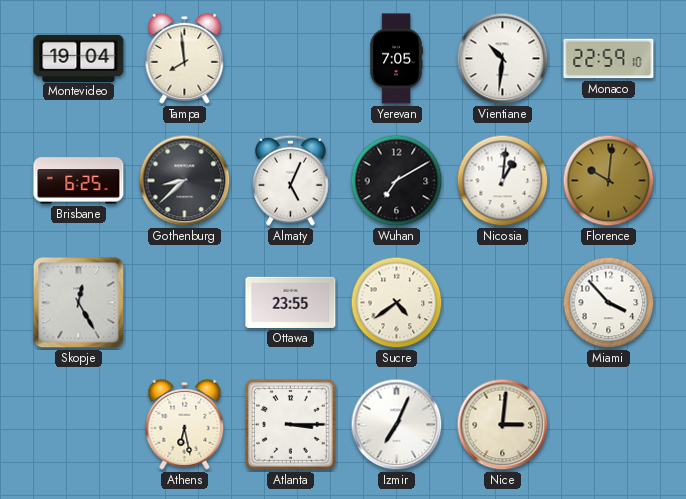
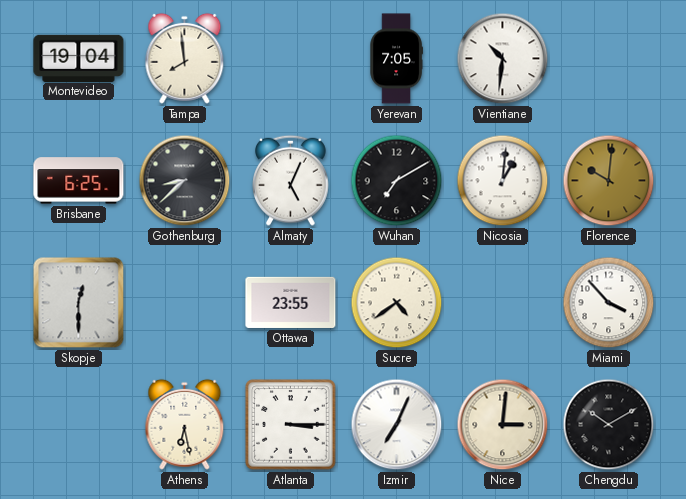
Monaco: 22:59 -> none
Skopje: 12:25 -> 12:30
Chengdu: none -> 10:10
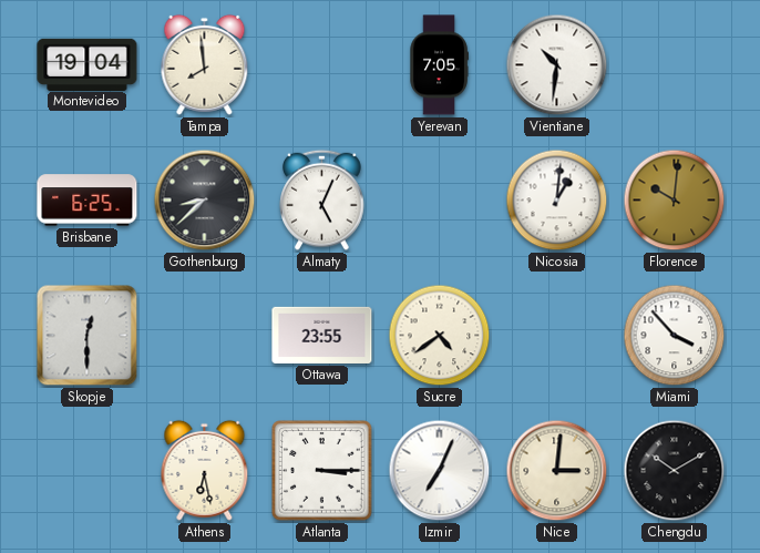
Wuhan: 7:10 -> none
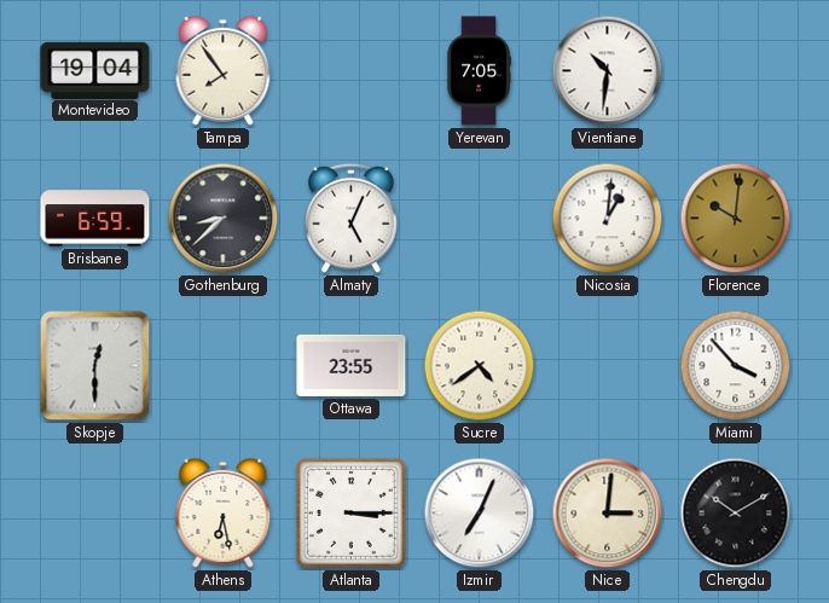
Tampa: 7:59 -> 7:54
Brisbane: 6:25 -> 6:59
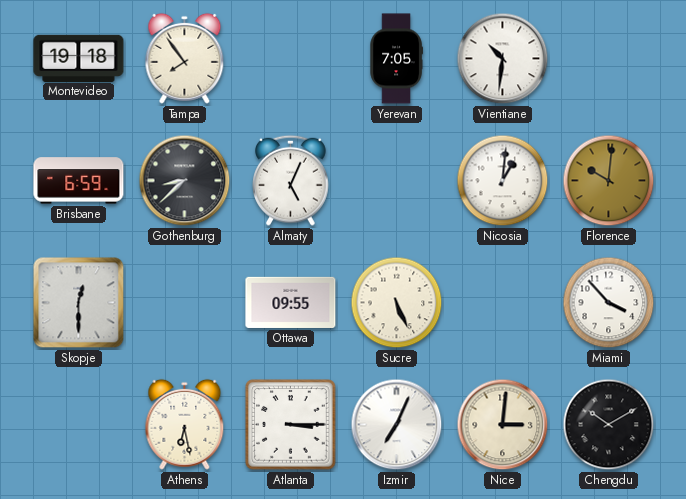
Montevideo: 19:04 -> 19:18
Ottawa: 23:55 -> 09:55
Sucre: 4:39 -> 5:26
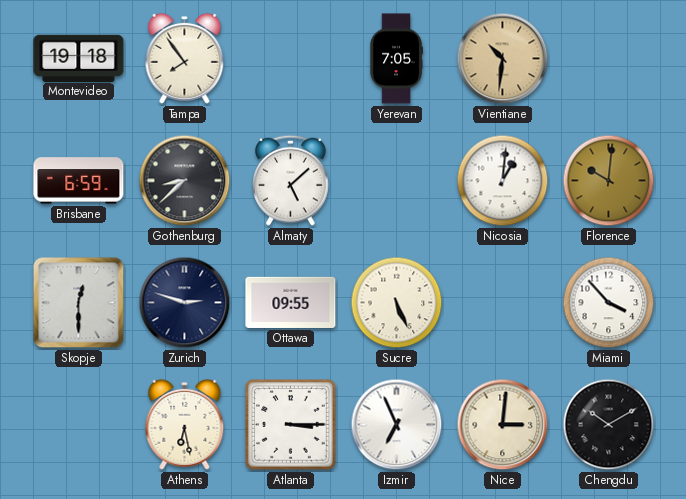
Vientiane dial: white -> champagne
Almaty: 5:04 -> 5:08
Zurich: none -> 2:48
Izmir: 7:04 -> 6:56
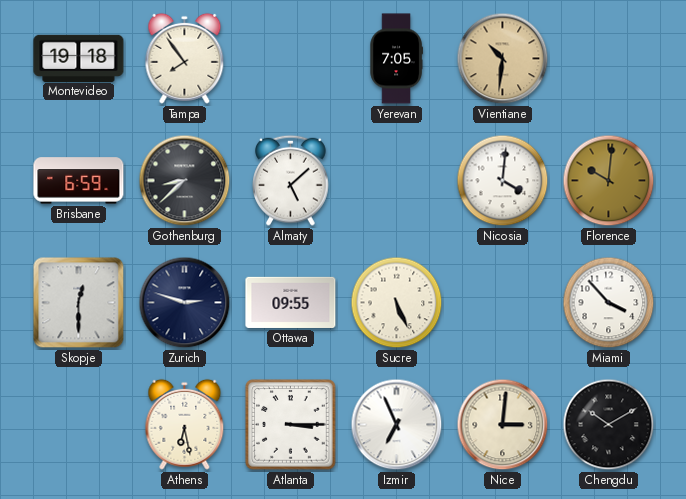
Nicosia: 1:01 -> 4:01
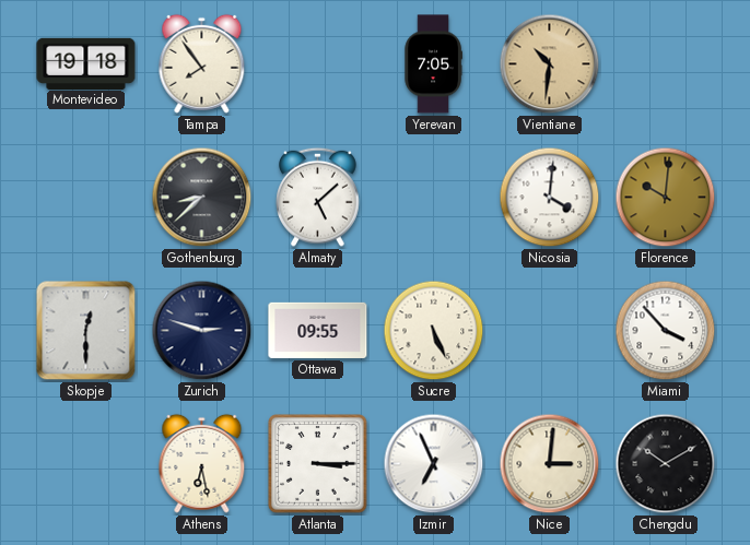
Brisbane: 6:59 -> none
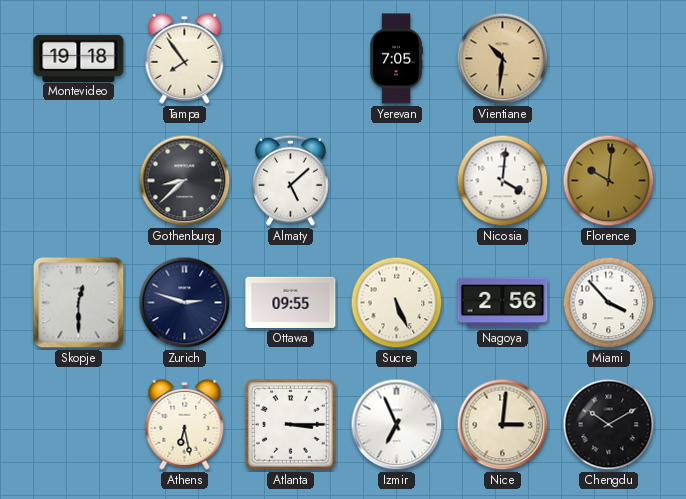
Nagoya: none -> 2:56
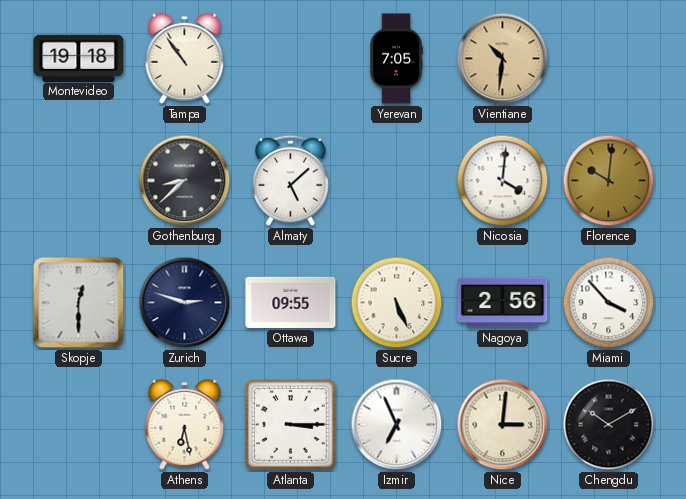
Tampa: 7:54 -> 10:54
